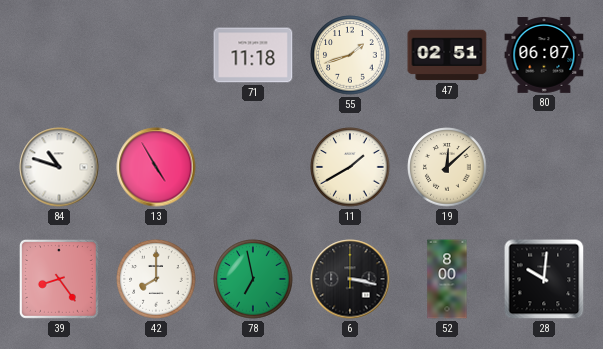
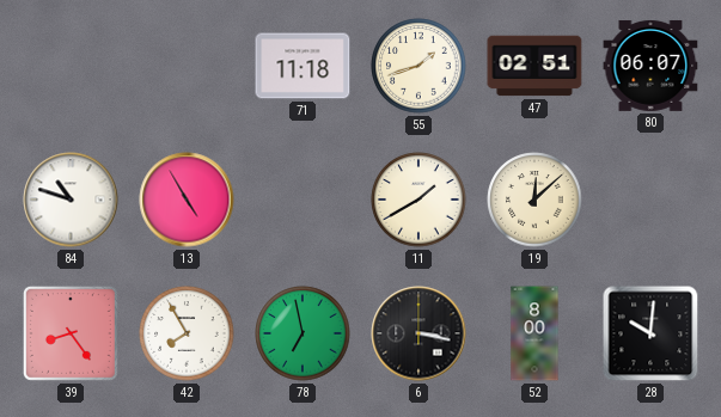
42: 8:00 -> 7:55
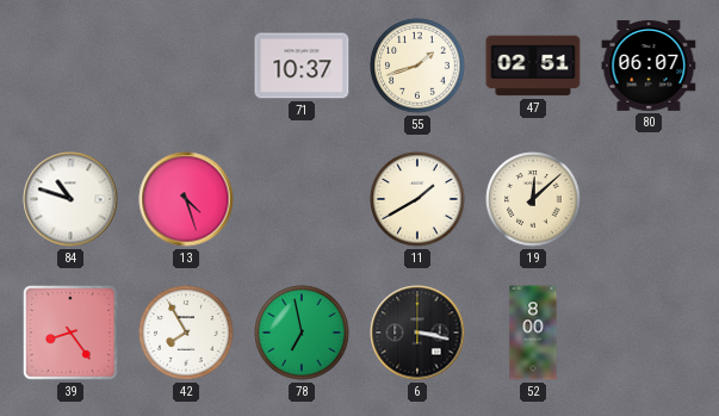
71: 11:18 -> 10:37
13: 4:55 -> 4:27
28: 10:01 -> none
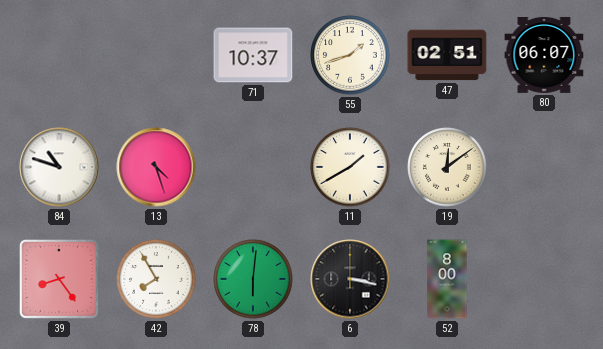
19: 12:08 -> 12:09
78: 6:58 -> 6:01
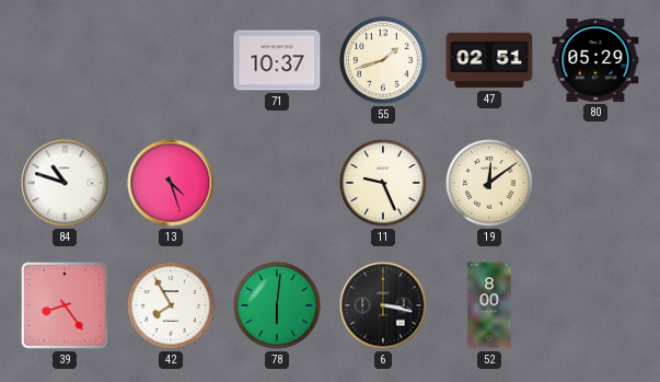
80: 06:07 -> 05:29
11: 1:40 -> 9:26
